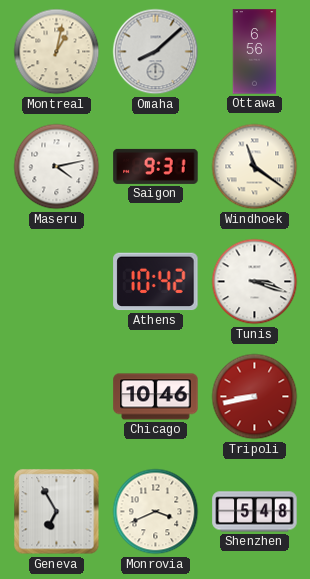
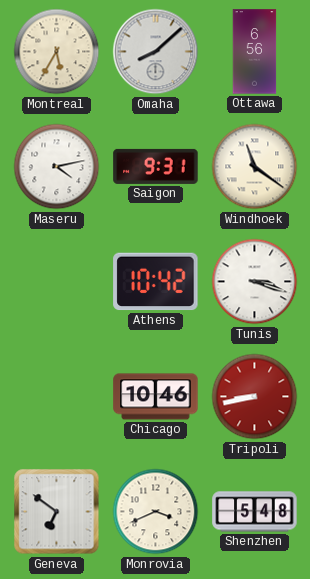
Montreal: 1:02 -> 5:35
Geneva: 6:55 -> 6:51
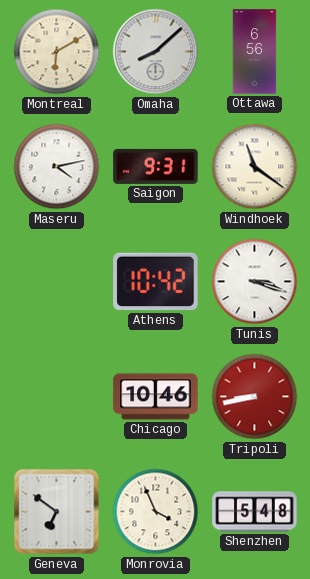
Montreal: 5:35 -> 6:10
Monrovia: 3:41 -> 3:56
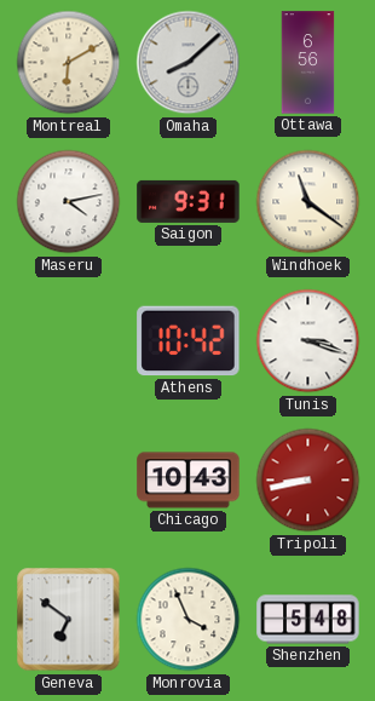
Chicago: 10:46 -> 10:43
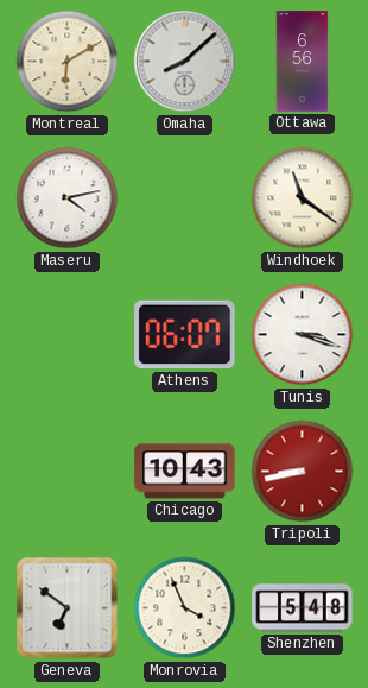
Saigon: 9:31 -> none
Athens: 10:42 -> 06:07
